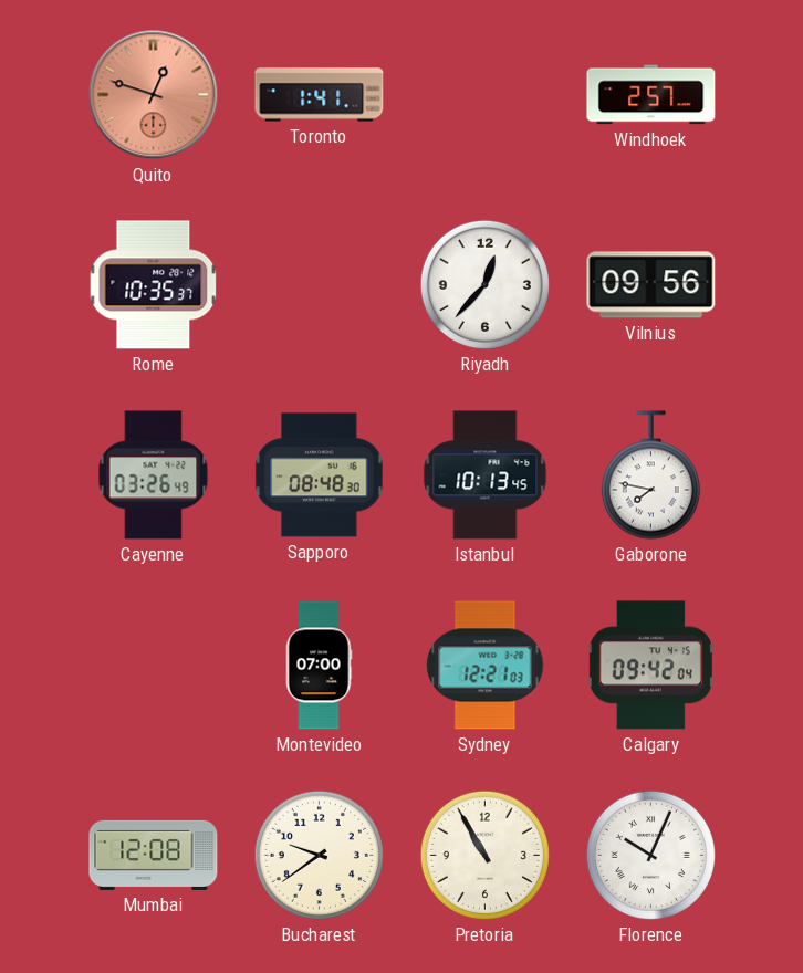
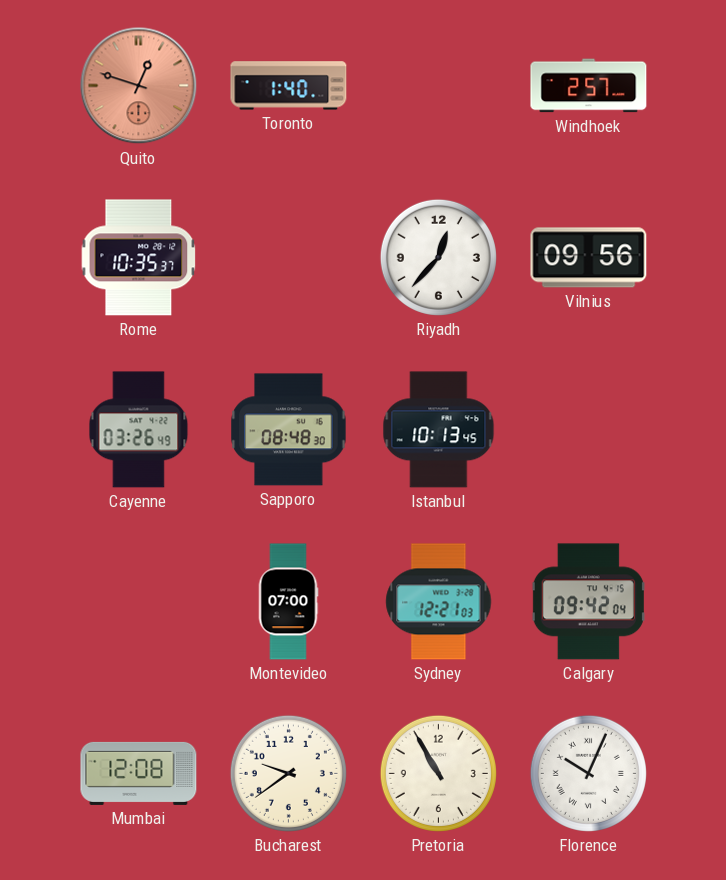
Toronto: 1:41 -> 1:40
Gaborone: 7:47 -> none
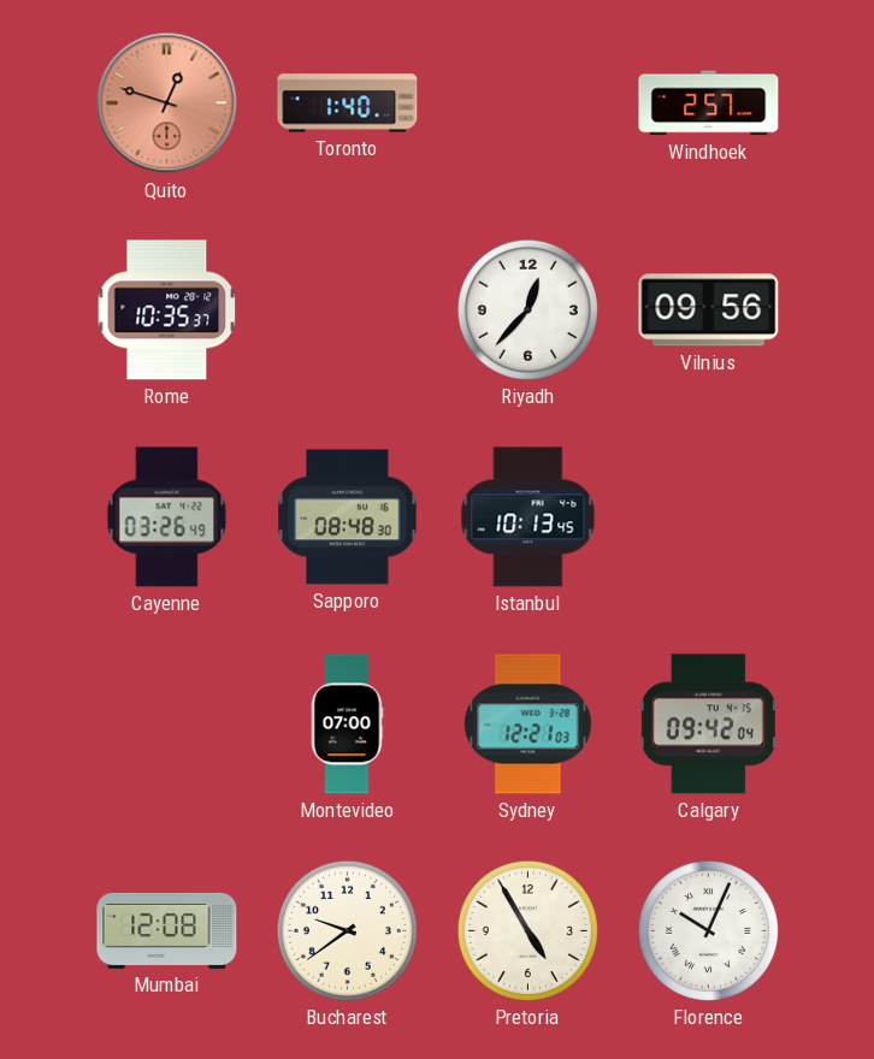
Pretoria: 10:55 -> 4:55
